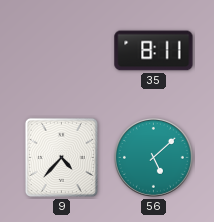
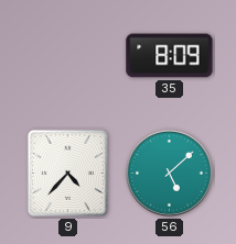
35: 8:11 -> 8:09
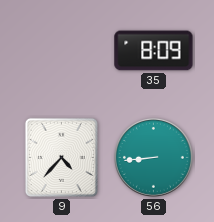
56: 5:08 -> 8:44
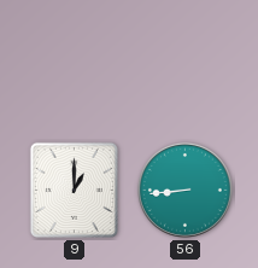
35: 8:09 -> none
9: 4:37 -> 1:00
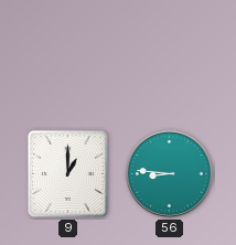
56: 8:44 -> 8:46
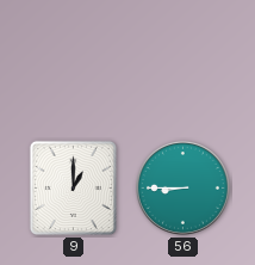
56: 8:46 -> 8:45
